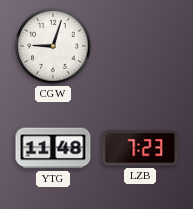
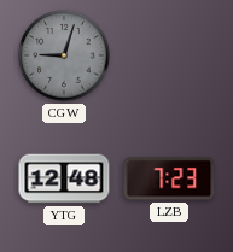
CGW dial: white -> grey
YTG: 11:48 -> 12:48
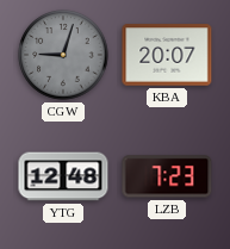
KBA: none -> 20:07
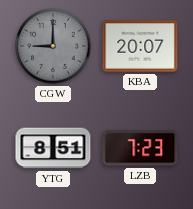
CGW: 9:03 -> 9:00
YTG: 12:48 -> 8:51
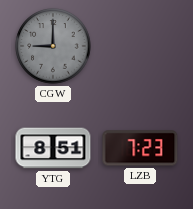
KBA: 20:07 -> none
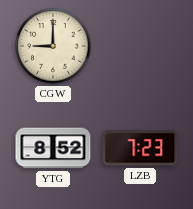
CGW dial: grey -> cream
YTG: 8:51 -> 8:52
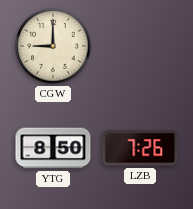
YTG: 8:52 -> 8:50
LZB: 7:23 -> 7:26
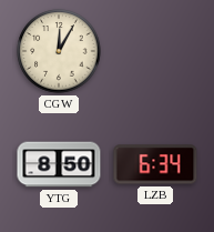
CGW: 9:00 -> 12:05
LZB: 7:26 -> 6:34
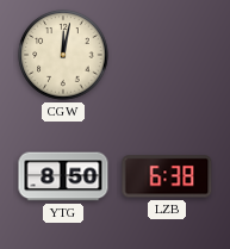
CGW: 12:05 -> 12:02
LZB: 6:34 -> 6:38
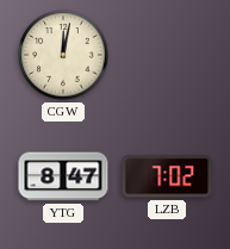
YTG: 8:50 -> 8:47
LZB: 6:38 -> 7:02
